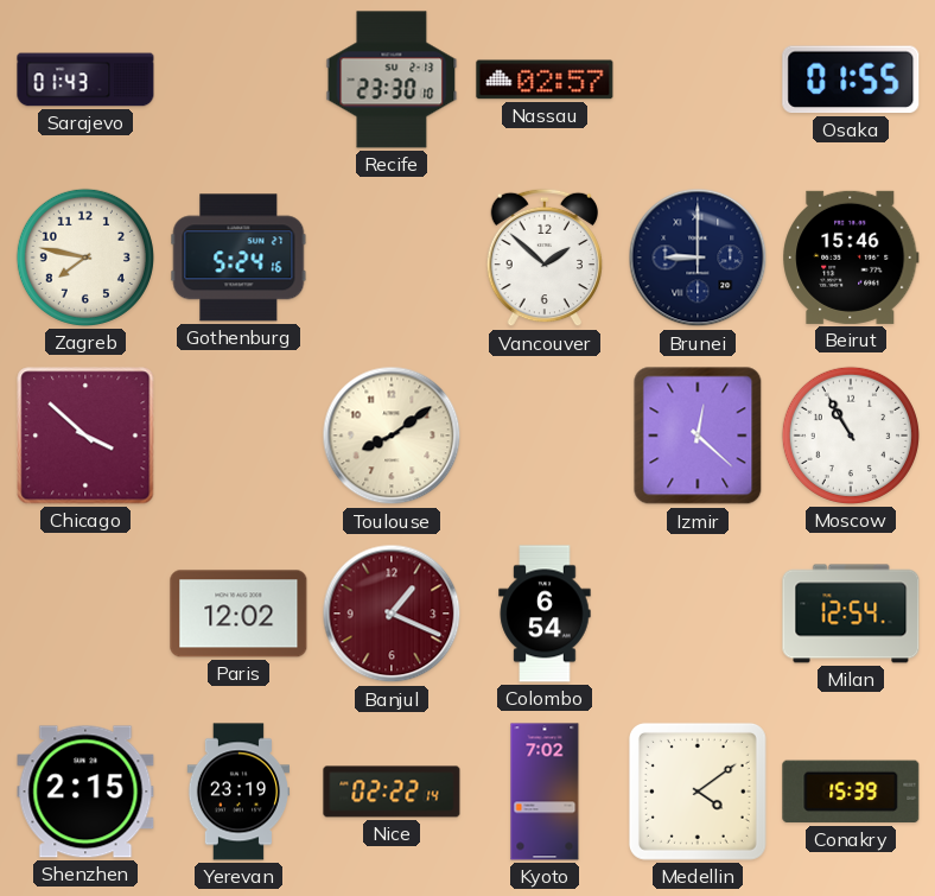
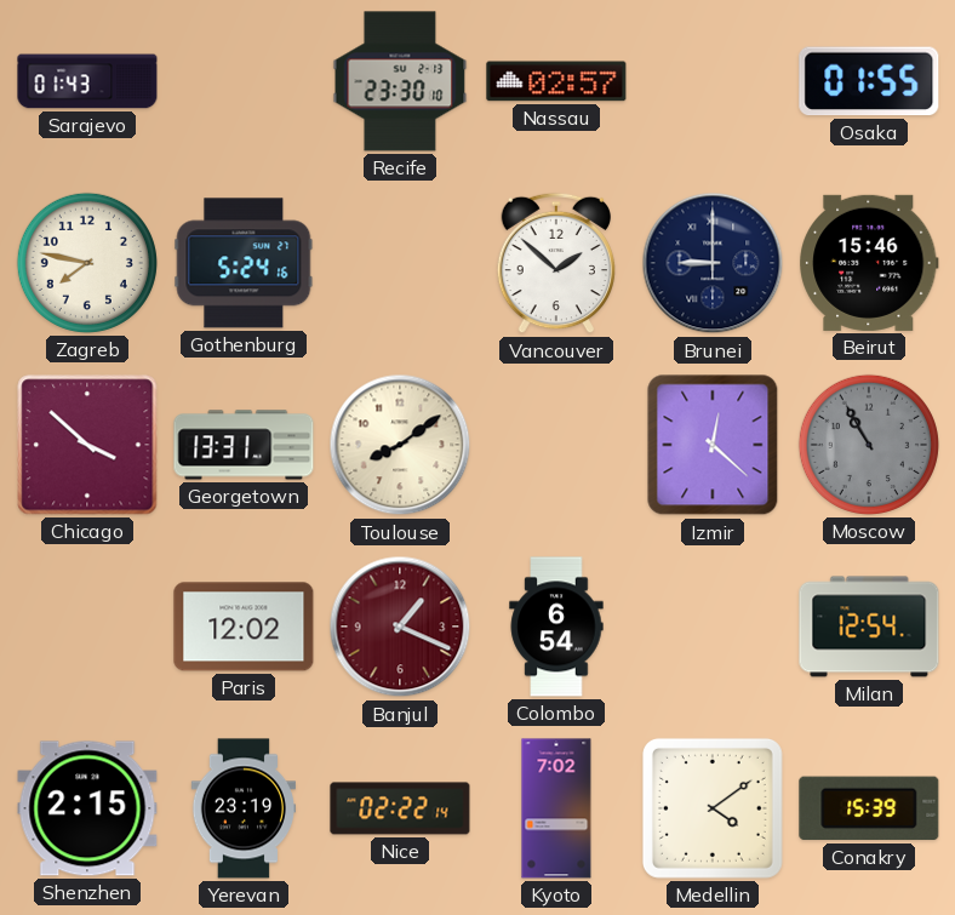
Georgetown: none -> 13:31
Moscow dial: white -> grey
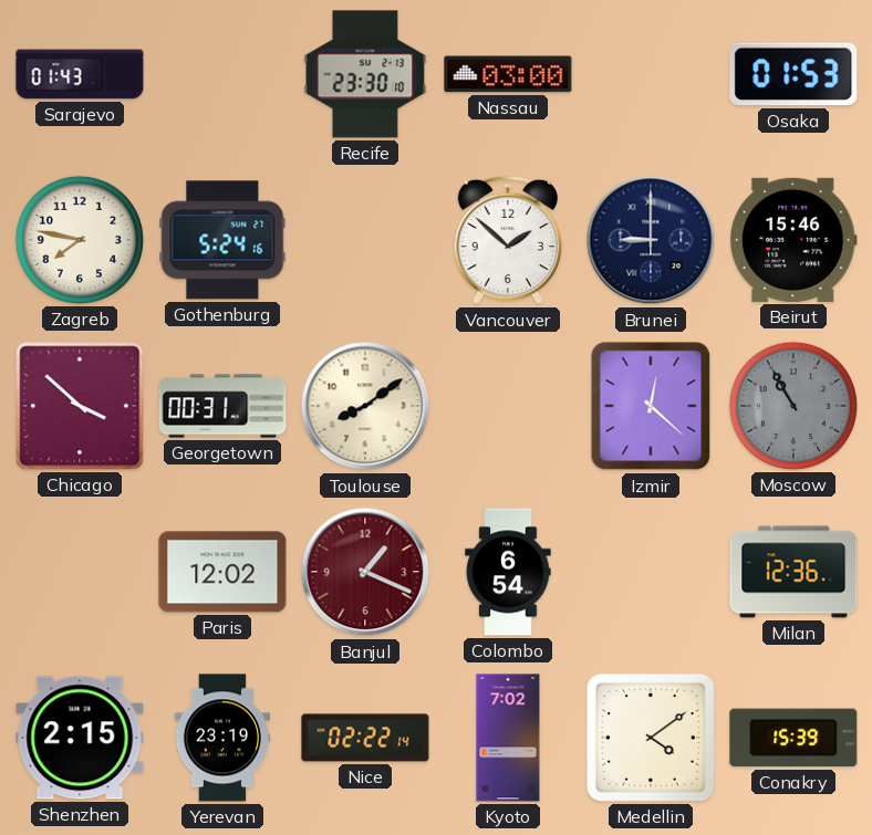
Nassau: 02:57 -> 03:00
Osaka: 01:55 -> 01:53
Georgetown: 13:31 -> 00:31
Milan: 12:54 -> 12:36
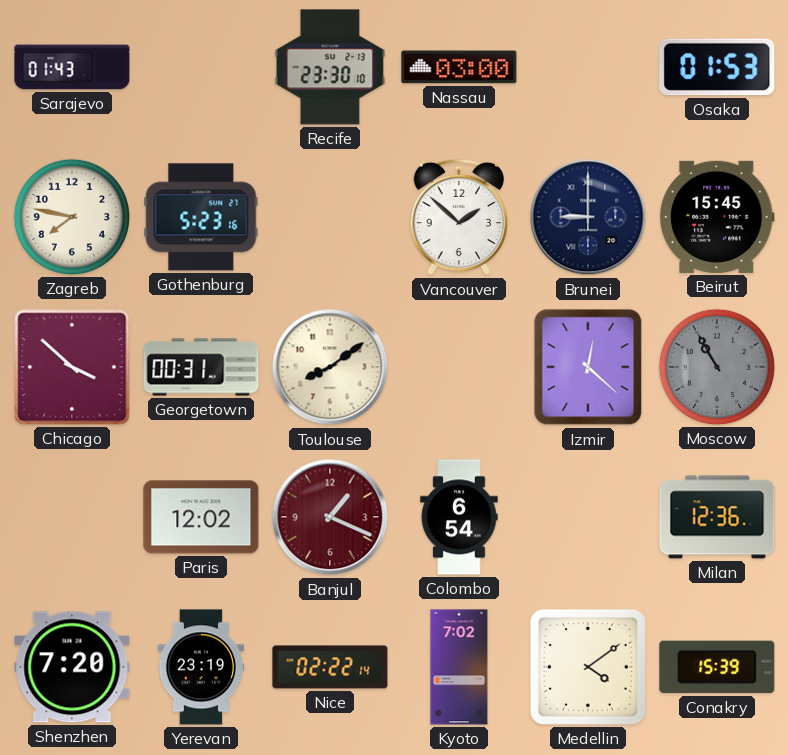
Gothenburg: 5:24 -> 5:23
Beirut: 15:46 -> 15:45
Shenzhen: 2:15 -> 7:20
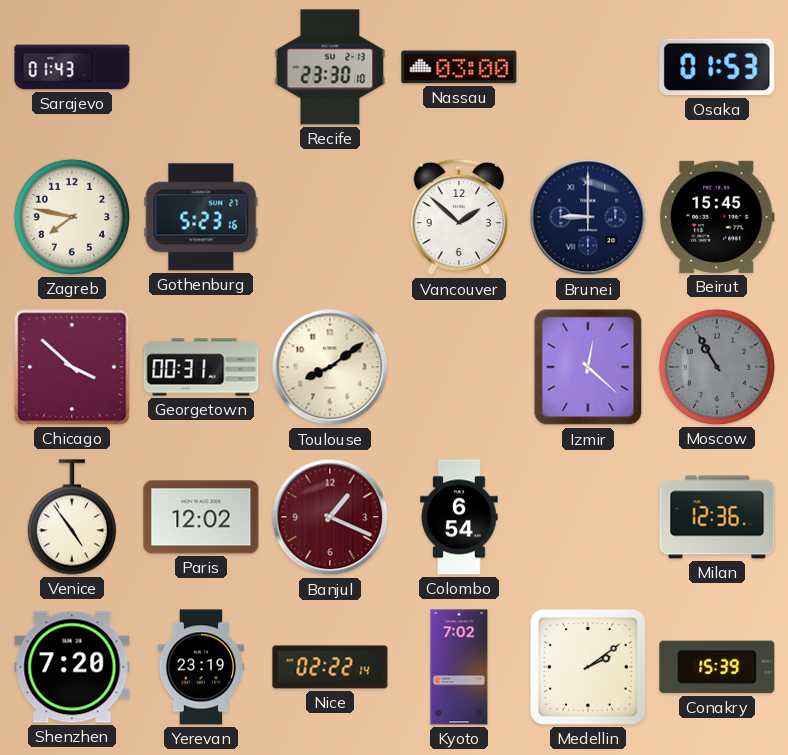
Venice: none -> 4:54
Medellin: 4:09 -> 2:09
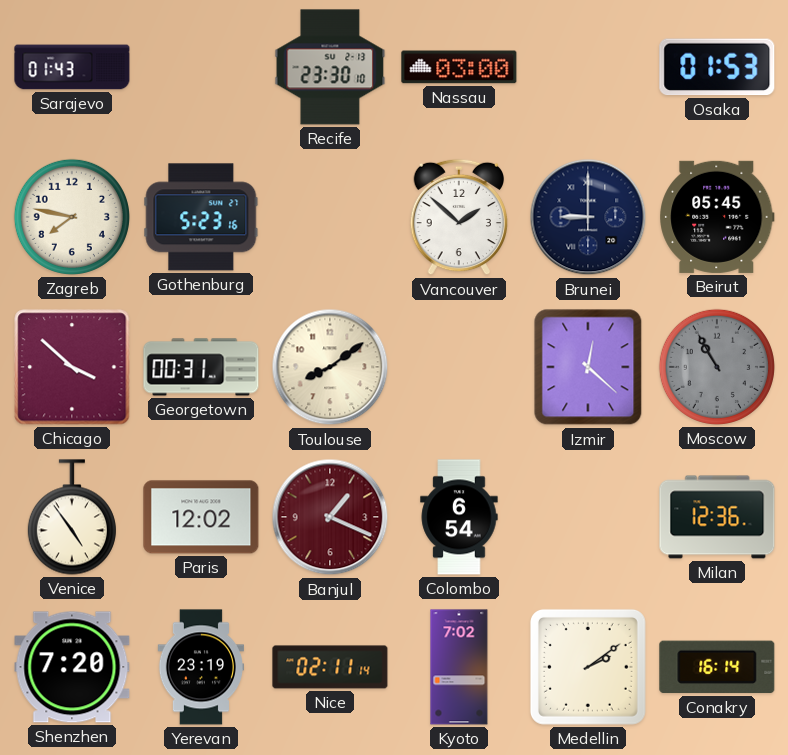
Beirut: 15:45 -> 05:45
Nice: 02:22 -> 02:11
Conakry: 15:39 -> 16:14
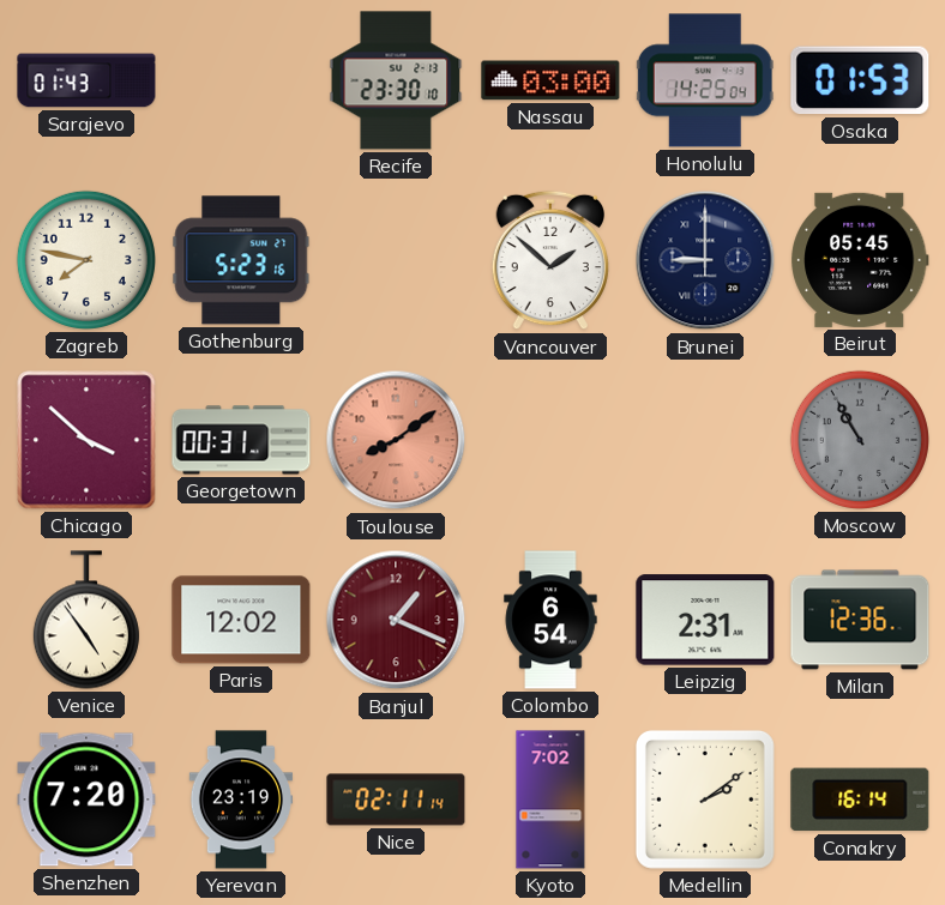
Honolulu: none -> 14:25
Toulouse dial: cream -> salmon
Izmir: 12:22 -> none
Leipzig: none -> 2:31
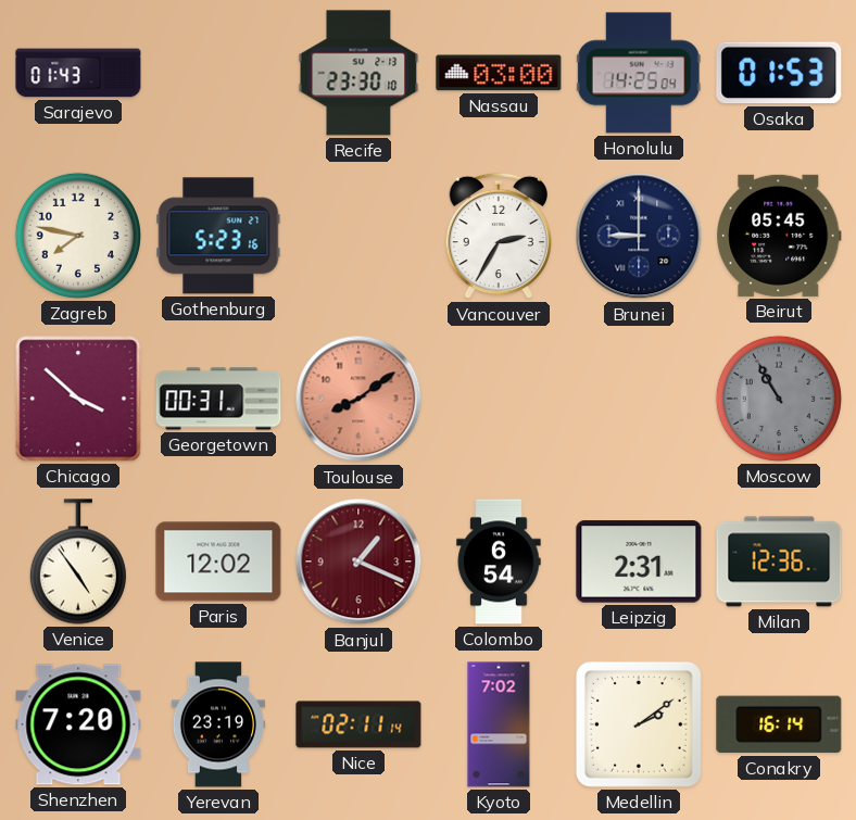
Vancouver: 1:52 -> 2:35
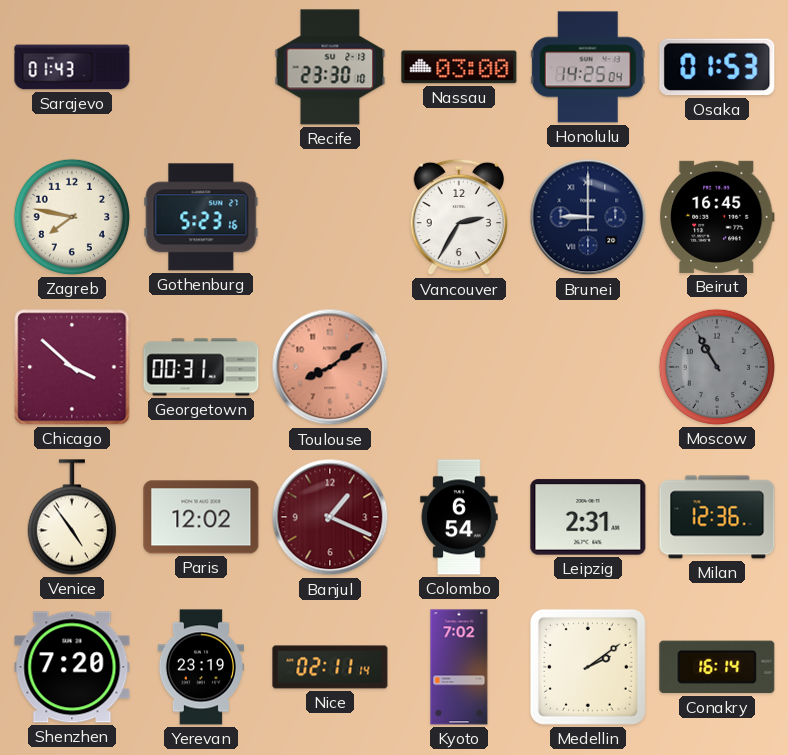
Beirut: 05:45 -> 16:45
